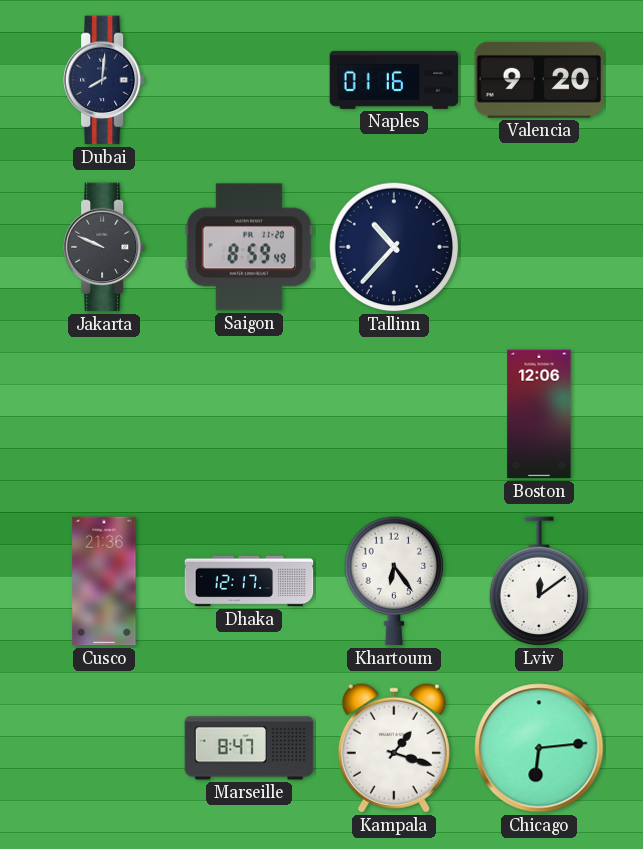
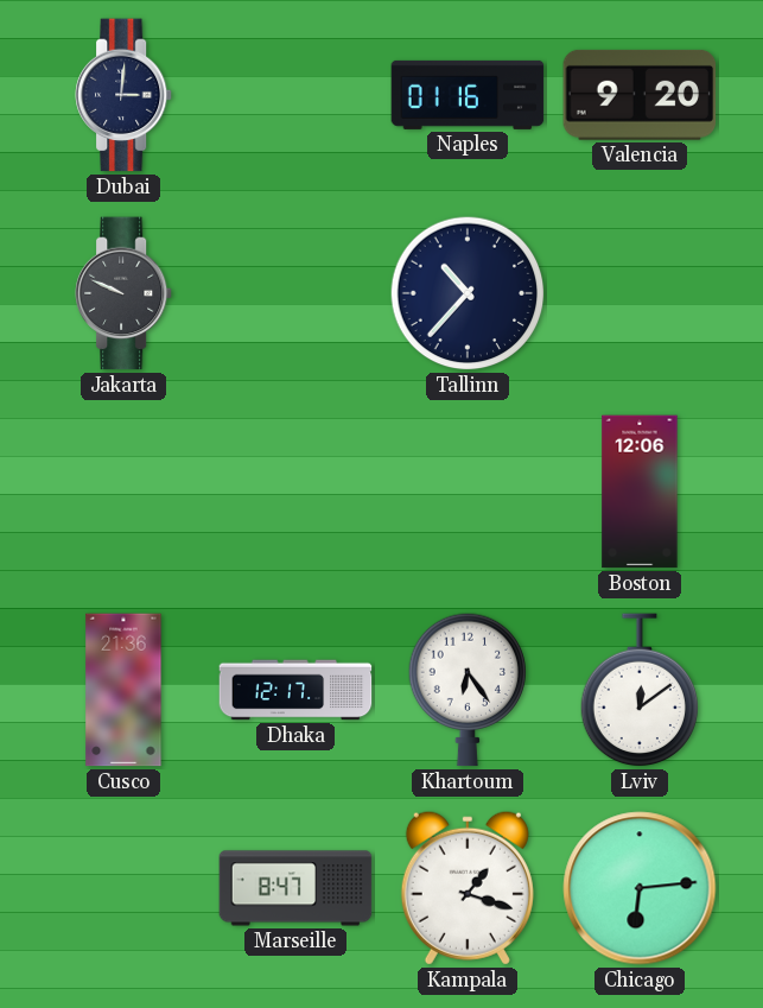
Dubai: 8:01 -> 3:01
Saigon: 8:59 -> none
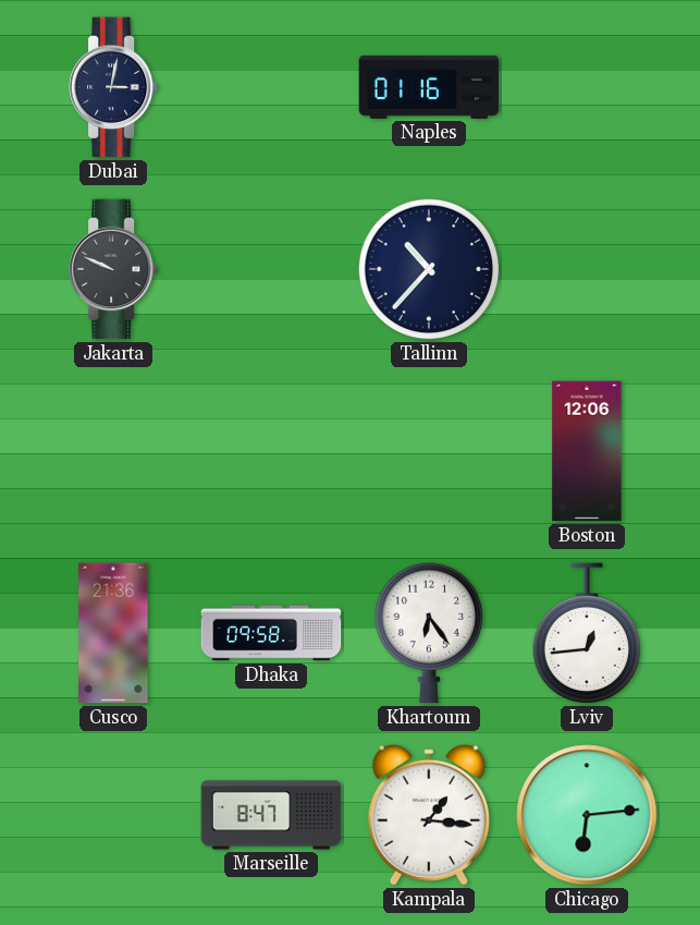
Dubai: 3:01 -> 3:02
Valencia: 9:20 -> none
Dhaka: 12:17 -> 09:58
Lviv: 12:09 -> 12:44
Kampala: 1:18 -> 1:16
